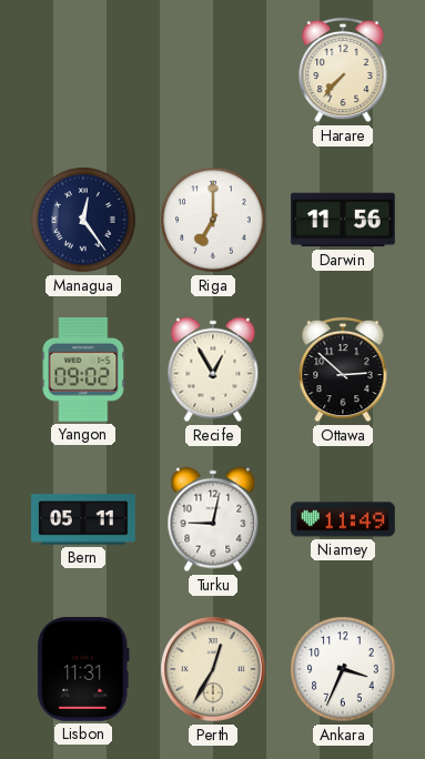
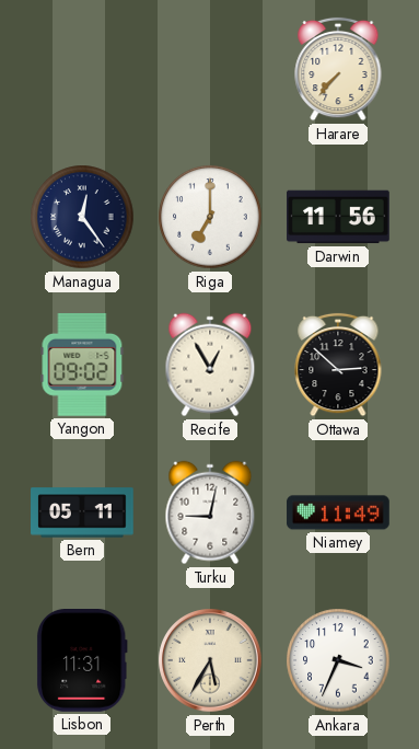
Perth: 12:35 -> 5:35
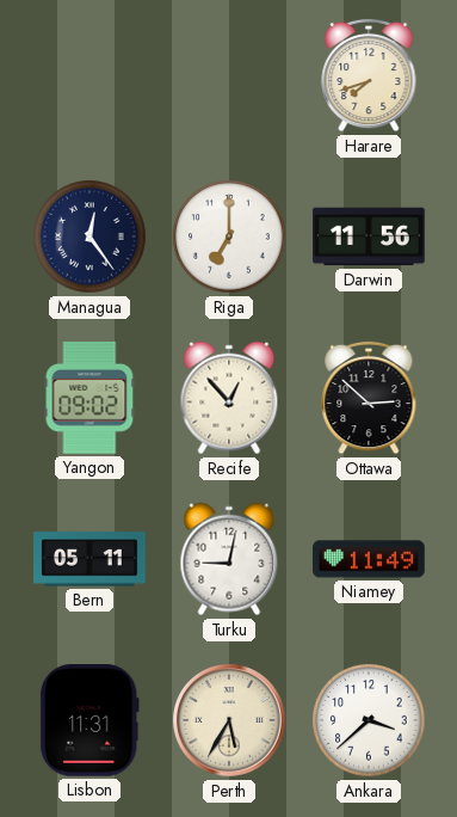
Harare: 7:37 -> 7:42
Recife: 12:55 -> 12:53
Ankara: 3:34 -> 3:38
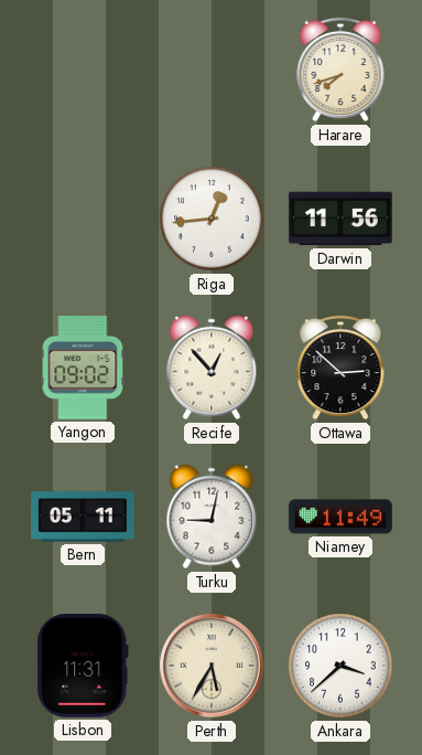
Managua: 12:24 -> none
Riga: 7:00 -> 12:44
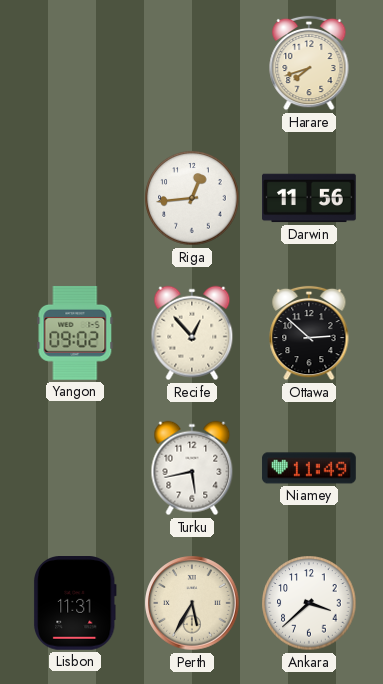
Bern: 05:11 -> none
Turku: 9:02 -> 5:43
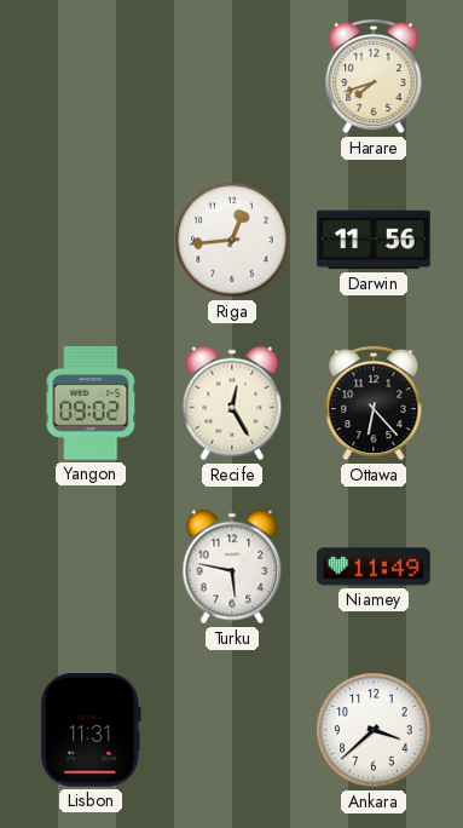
Recife: 12:53 -> 12:25
Ottawa: 2:52 -> 6:23
Turku: 5:43 -> 5:47
Perth: 5:35 -> none
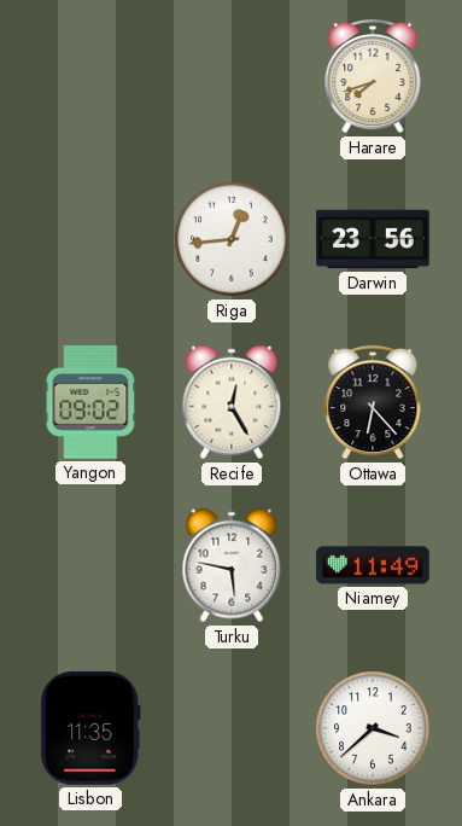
Darwin: 11:56 -> 23:56
Lisbon: 11:31 -> 11:35
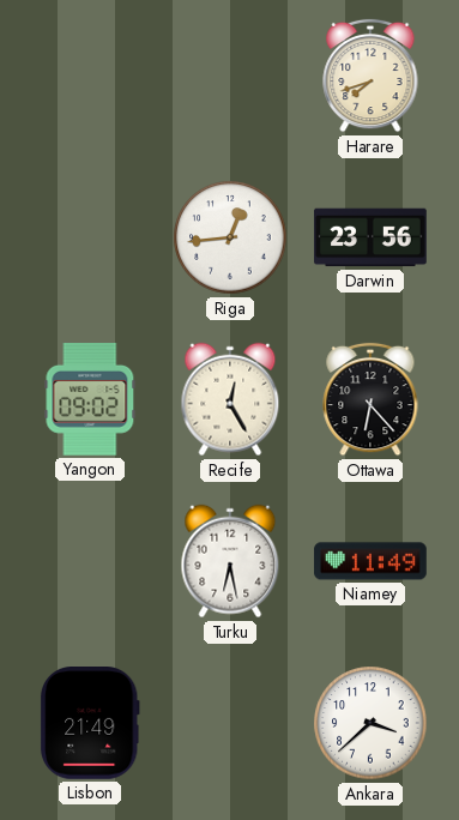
Turku: 5:47 -> 6:28
Lisbon: 11:35 -> 21:49
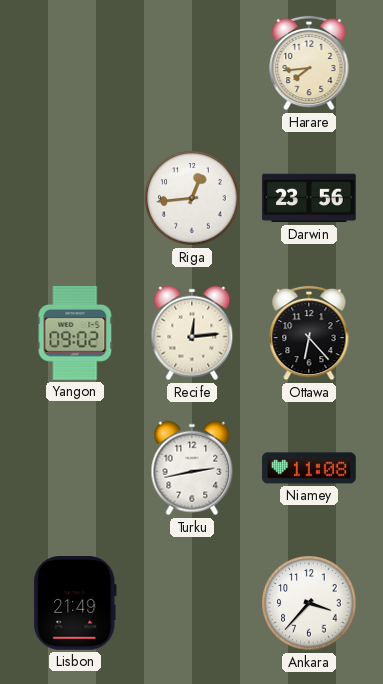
Harare: 7:42 -> 7:44
Recife: 12:25 -> 12:14
Turku: 6:28 -> 2:43
Niamey: 11:49 -> 11:08
Ankara: 3:38 -> 3:37
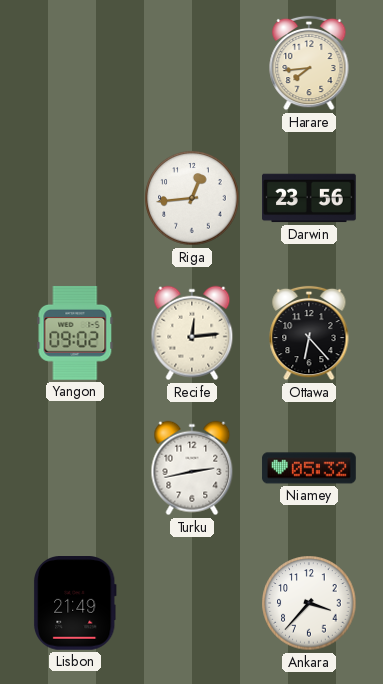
Niamey: 11:08 -> 05:32
